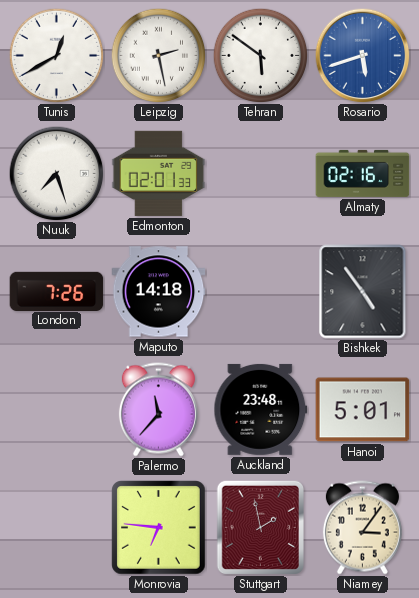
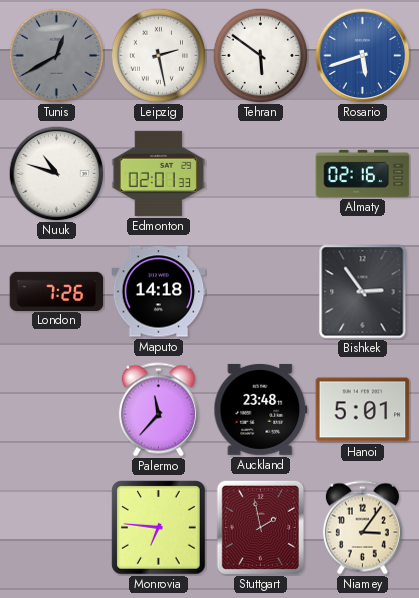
Tunis dial: white -> grey
Nuuk: 7:27 -> 10:48
Bishkek: 4:54 -> 2:54
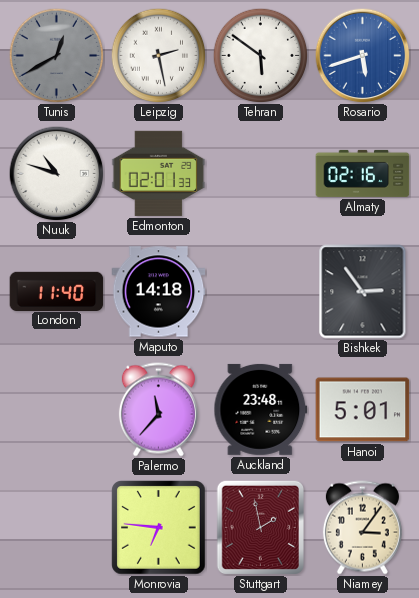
London: 7:26 -> 11:40
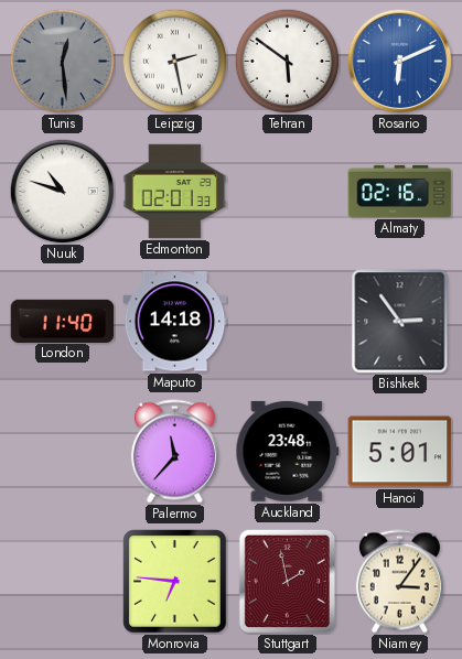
Tunis: 12:40 -> 12:29
Rosario: 5:42 -> 6:11
